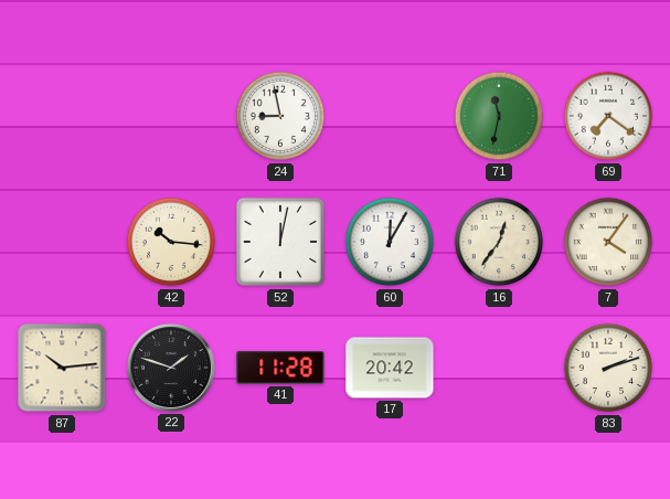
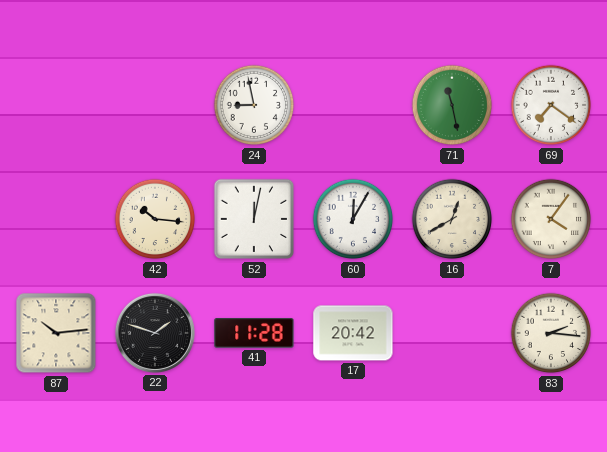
71: 11:32 -> 11:28
16: 12:36 -> 12:40
83: 2:12 -> 2:16
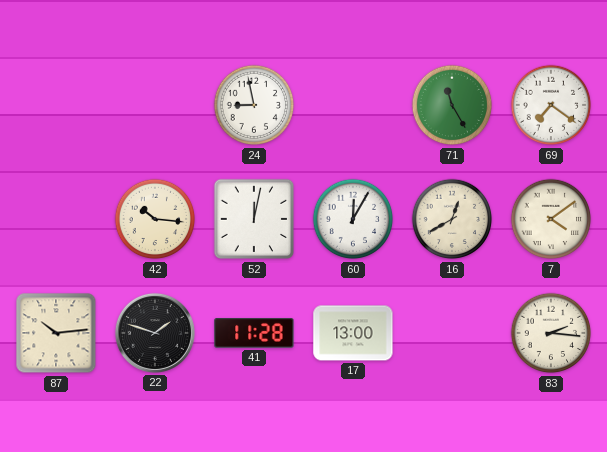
71: 11:28 -> 11:25
7: 4:06 -> 4:09
17: 20:42 -> 13:00
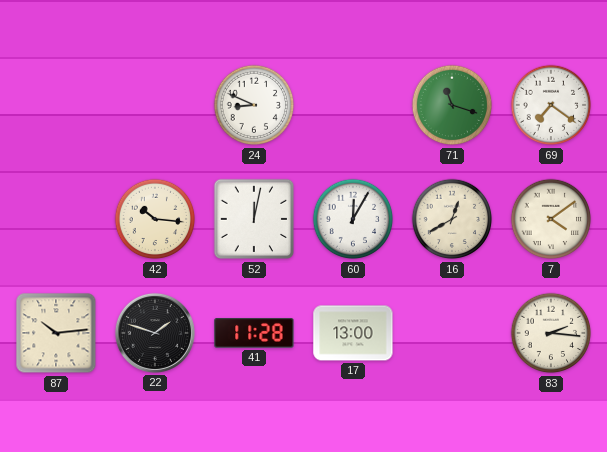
24: 8:58 -> 8:49
71: 11:25 -> 11:18
